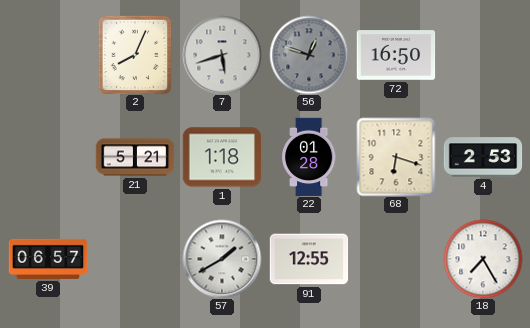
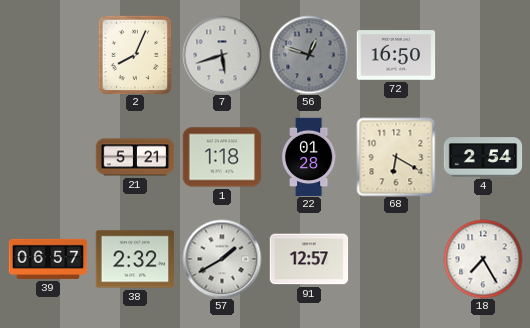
68: 6:18 -> 6:20
4: 2:53 -> 2:54
38: none -> 2:32
91: 12:55 -> 12:57
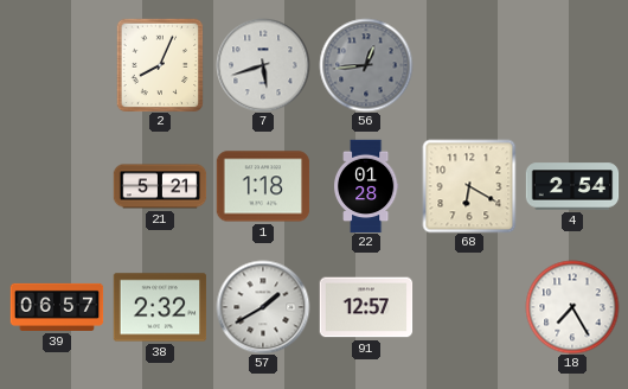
56: 12:48 -> 12:44
72: 16:50 -> none
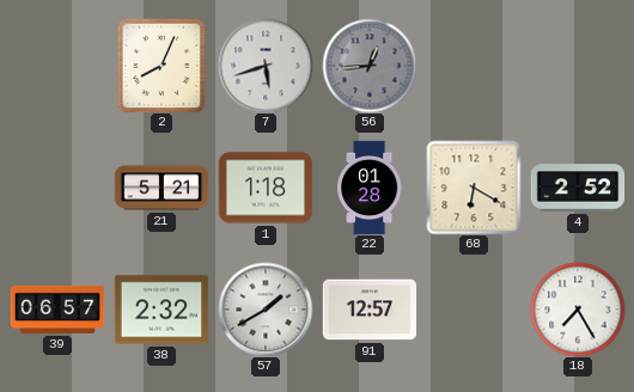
4: 2:54 -> 2:52
